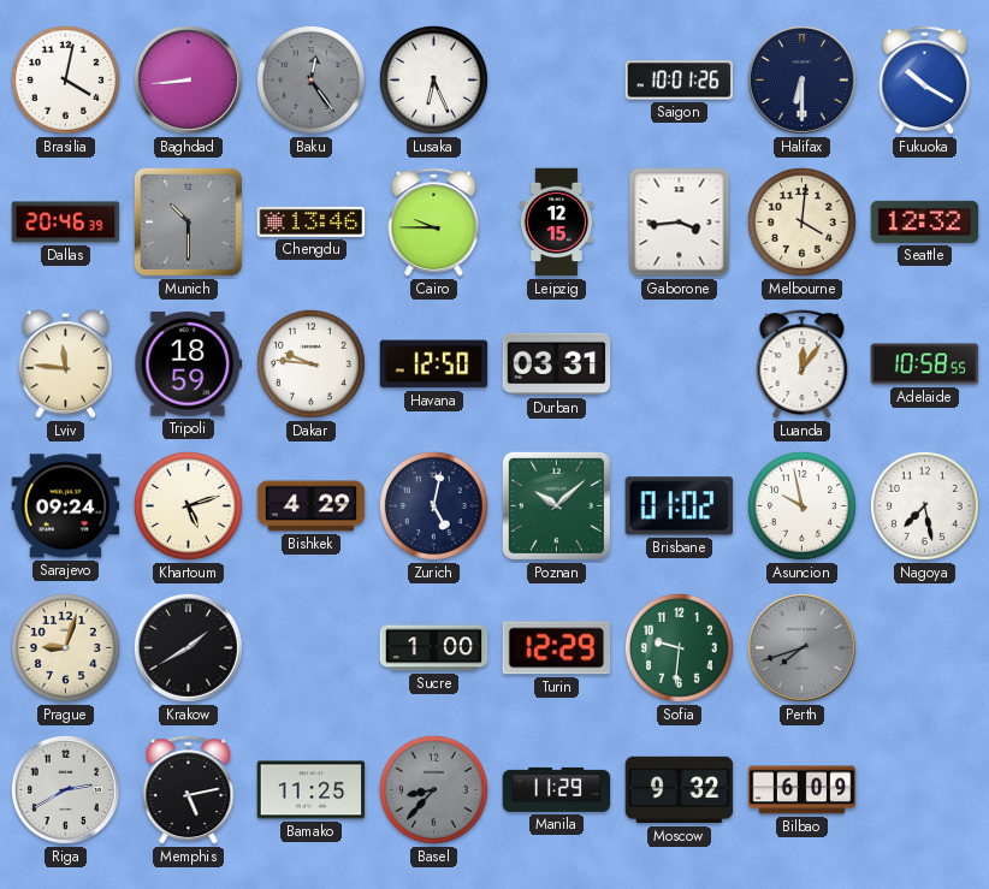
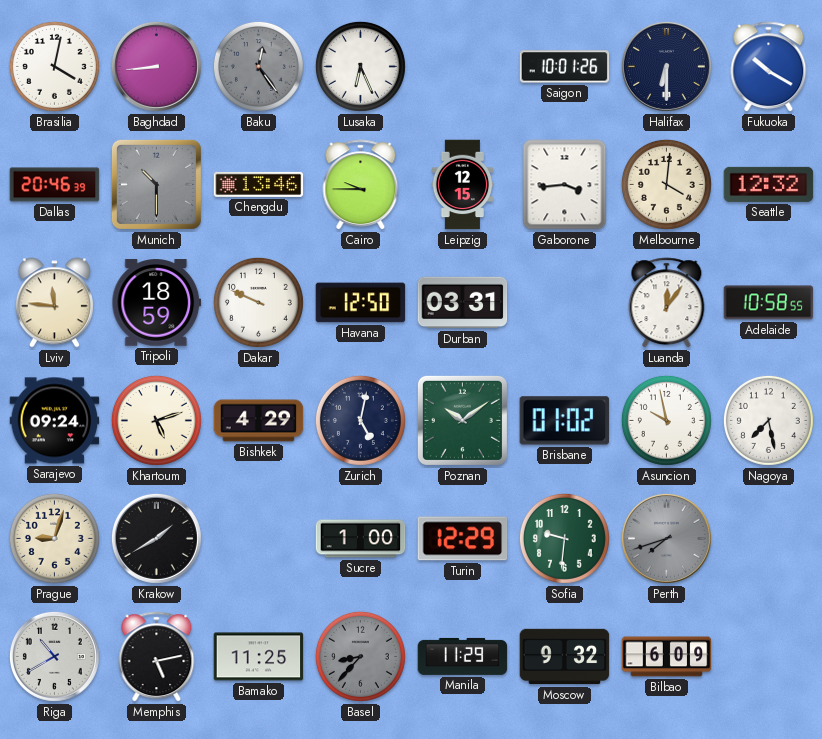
Dakar: 9:46 -> 9:49
Poznan: 10:08 -> 10:09
Riga: 2:40 -> 10:40
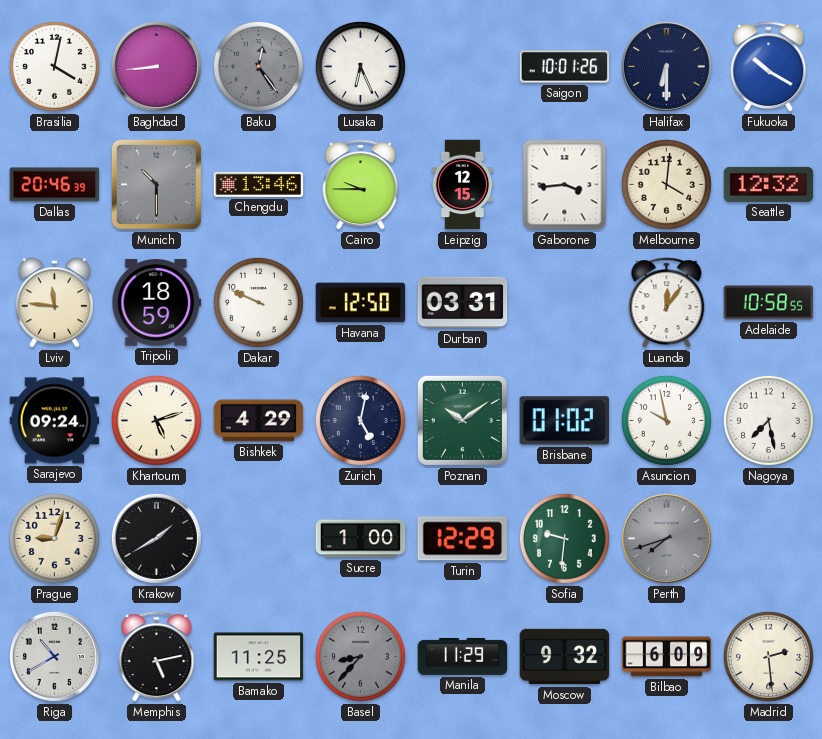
Madrid: none -> 2:29
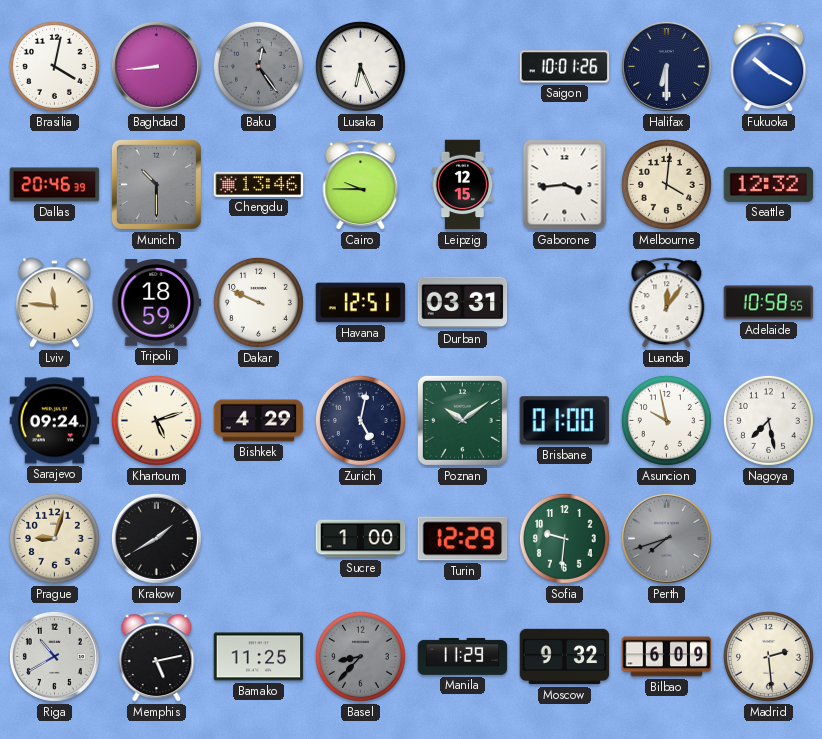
Havana: 12:50 -> 12:51
Brisbane: 01:02 -> 01:00
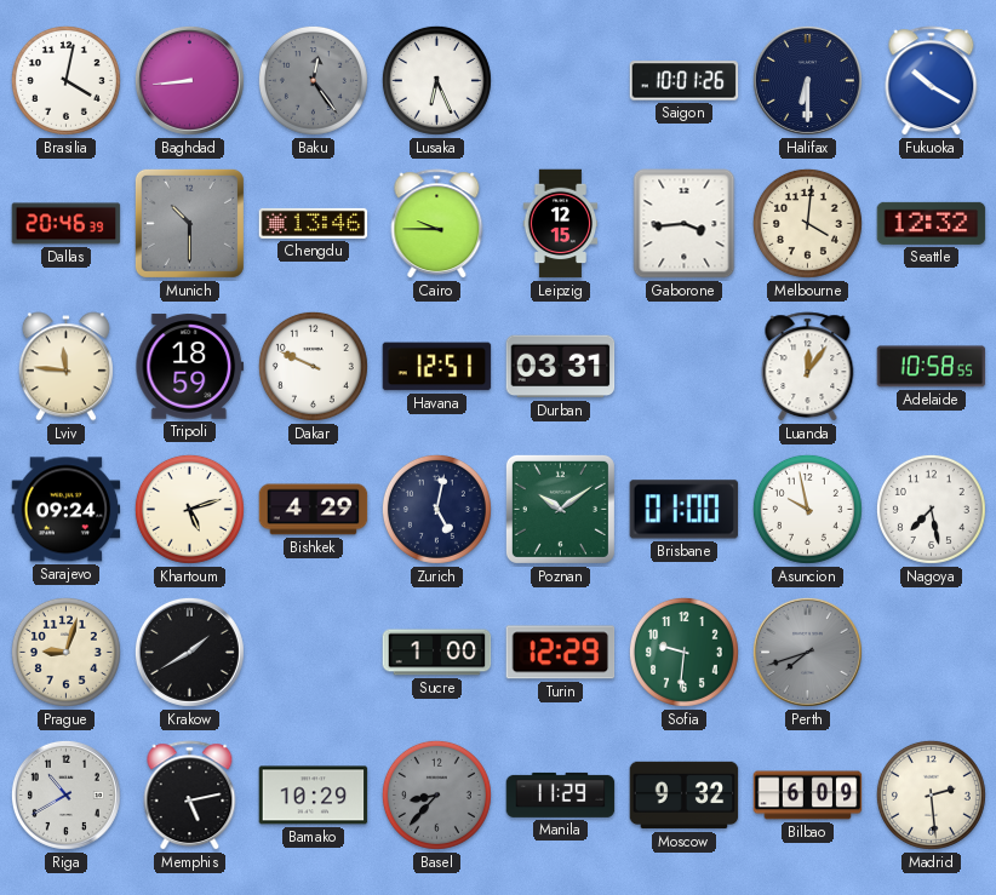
Bamako: 11:25 -> 10:29
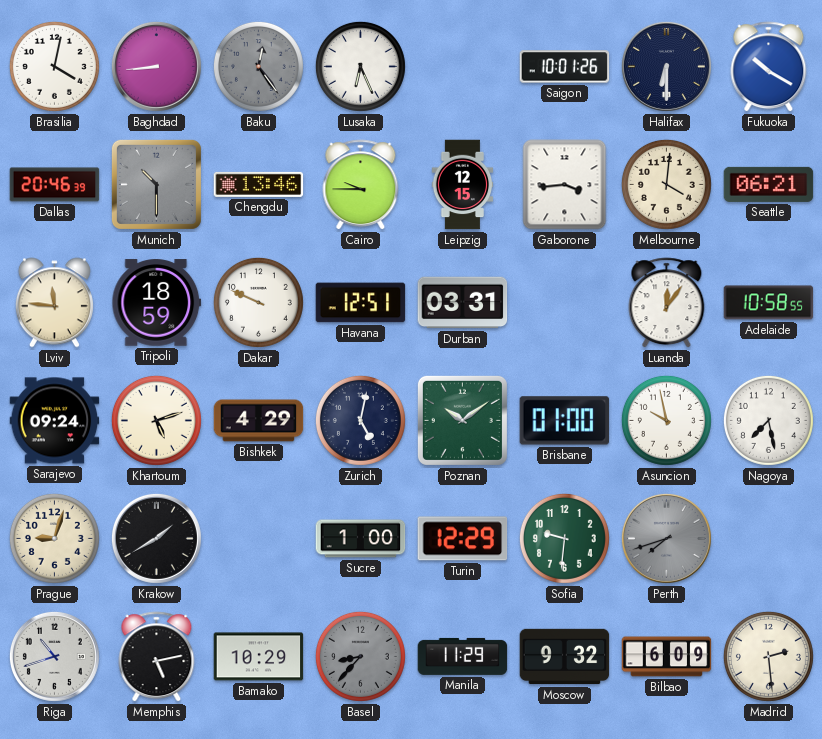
Seattle: 12:32 -> 06:21
Riga: 10:40 -> 10:42
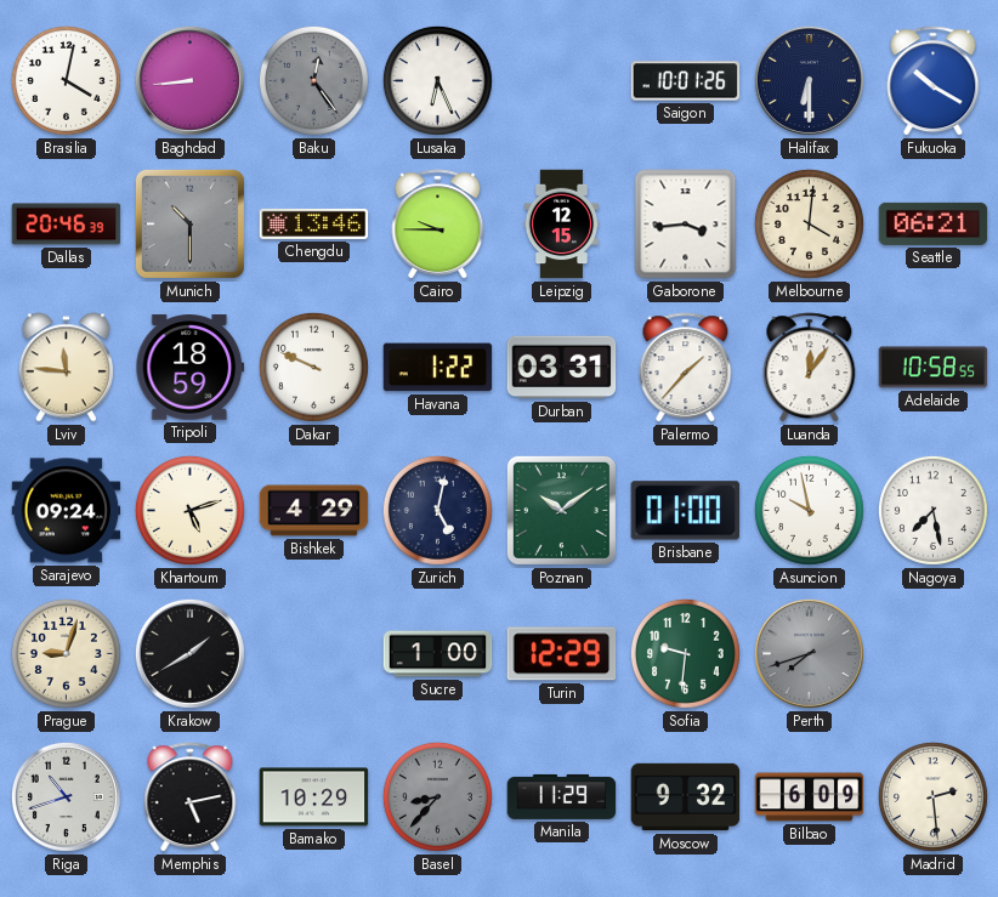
Havana: 12:51 -> 1:22
Palermo: none -> 1:37
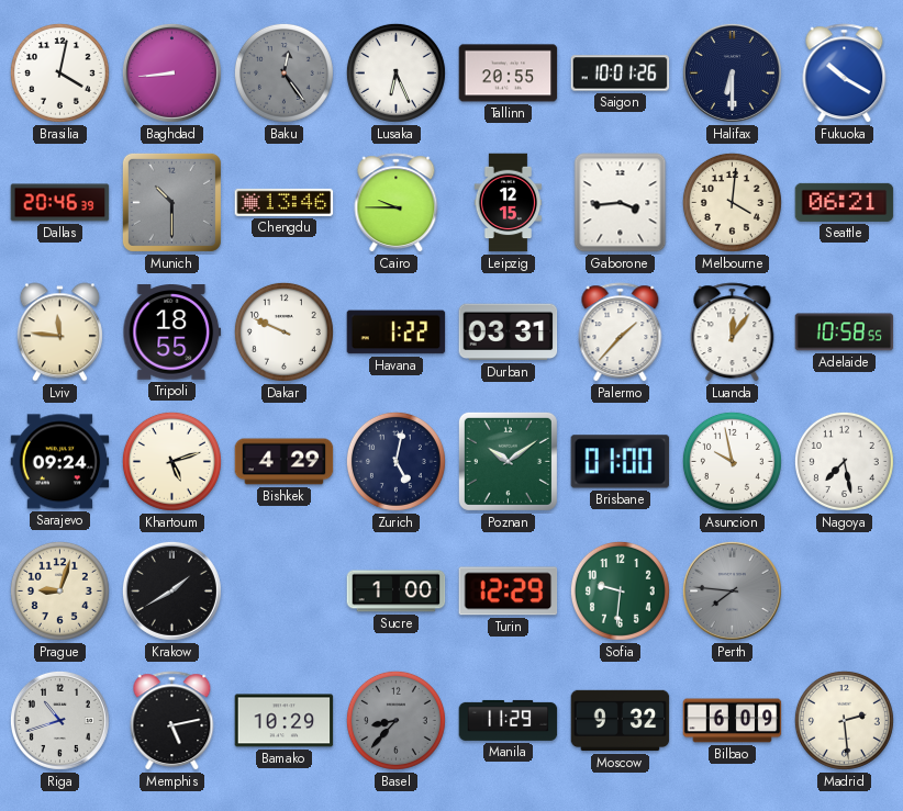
Tallinn: none -> 20:55
Tripoli: 18:59 -> 18:55
Perth: 7:42 -> 7:46
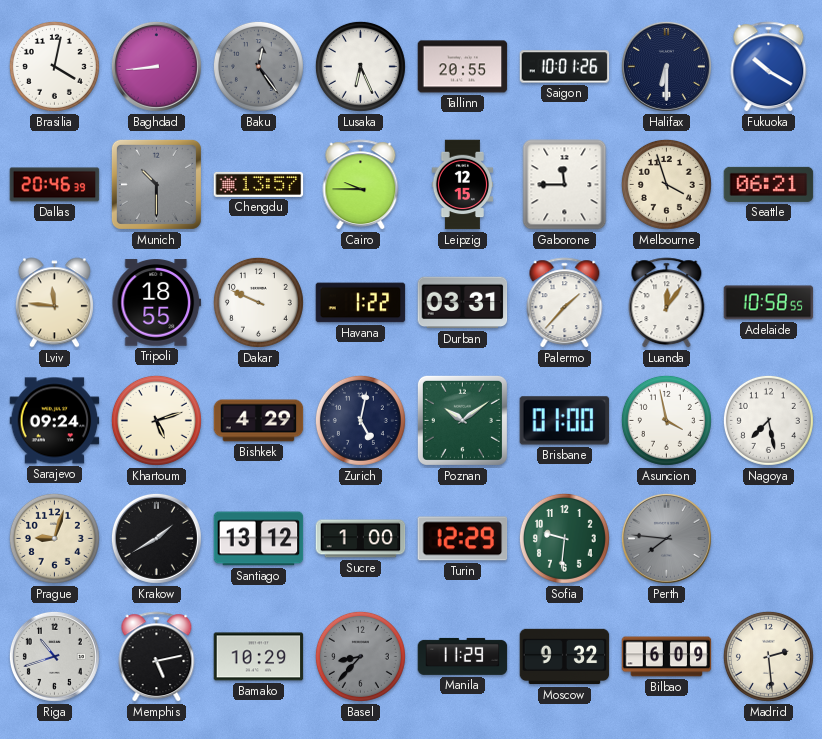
Chengdu: 13:46 -> 13:57
Gaborone: 3:44 -> 11:45
Melbourne: 4:01 -> 3:57
Asuncion: 9:58 -> 3:58
Santiago: none -> 13:12
